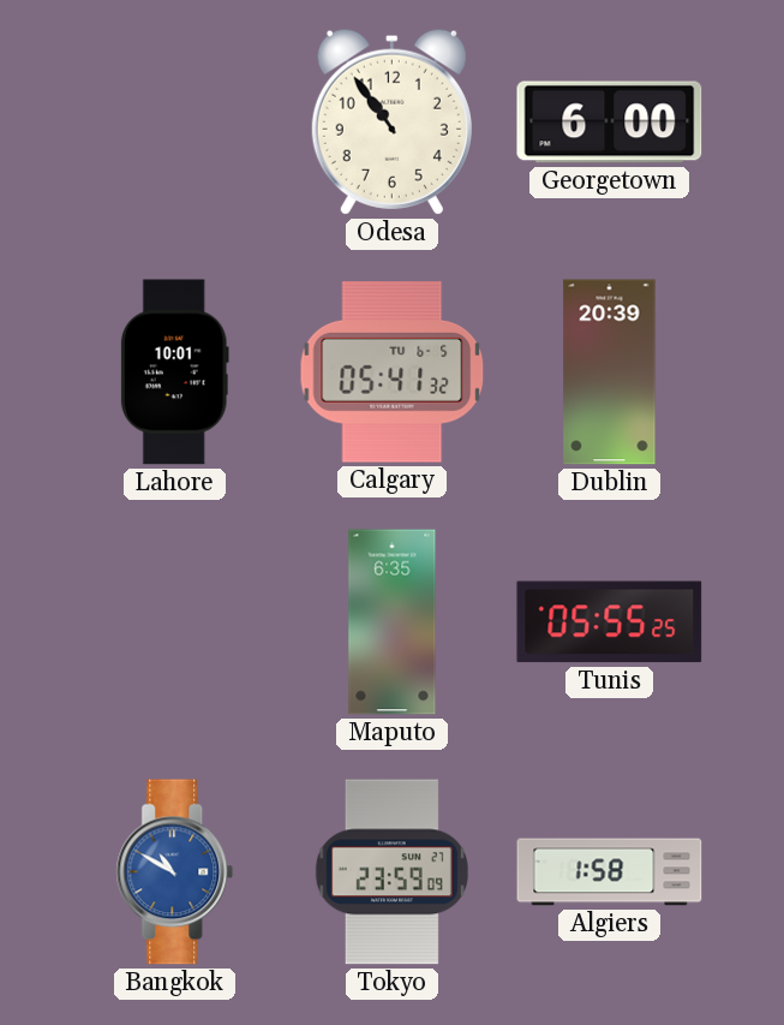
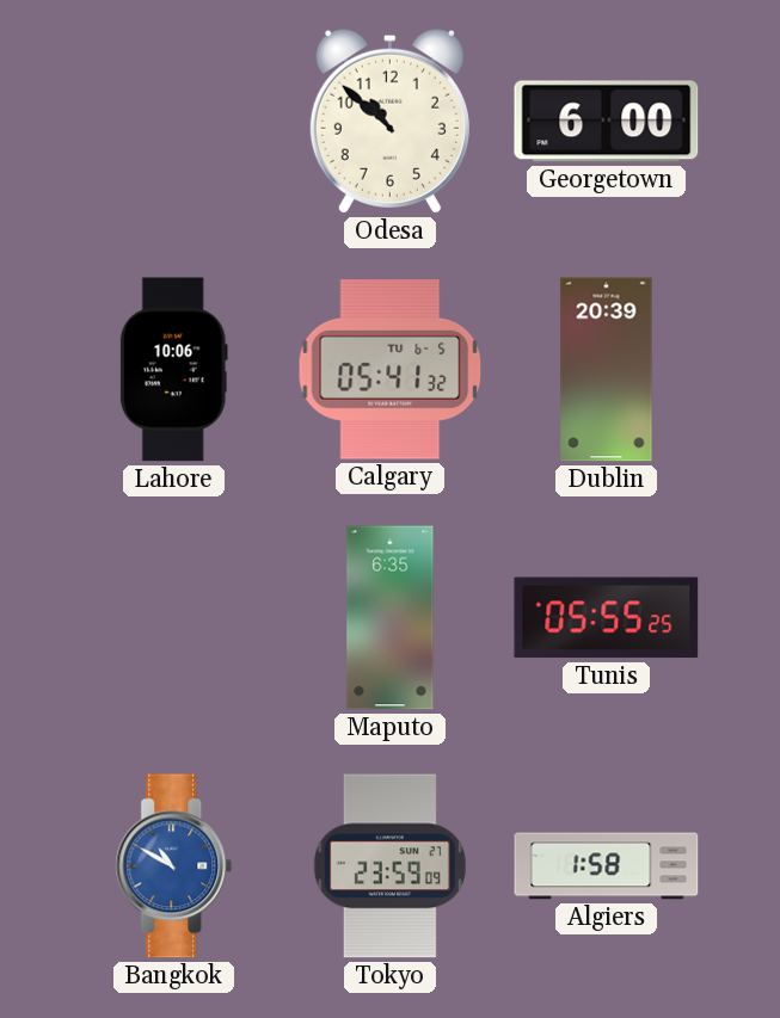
Odesa: 10:54 -> 10:52
Lahore: 10:01 -> 10:06
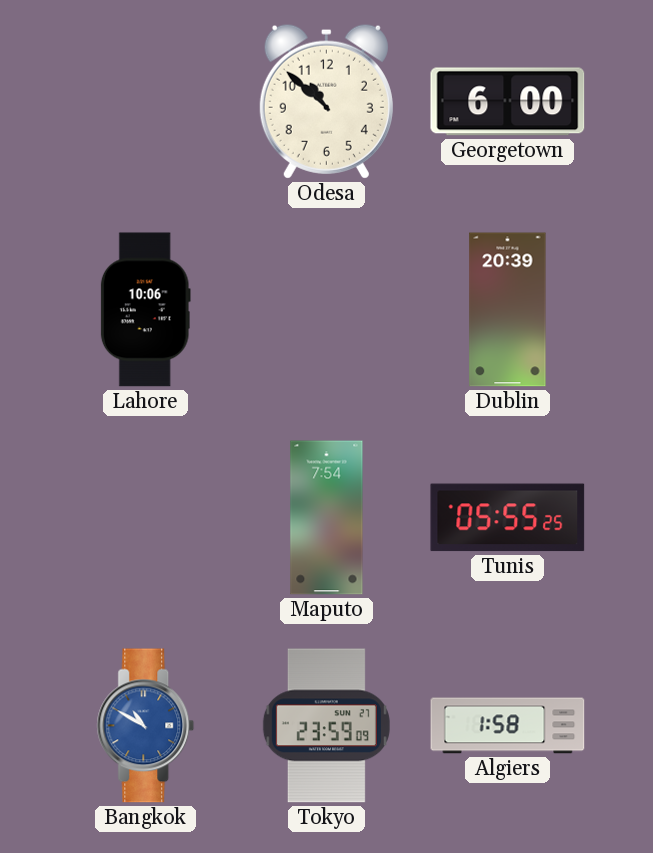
Calgary: 05:41 -> none
Maputo: 6:35 -> 7:54
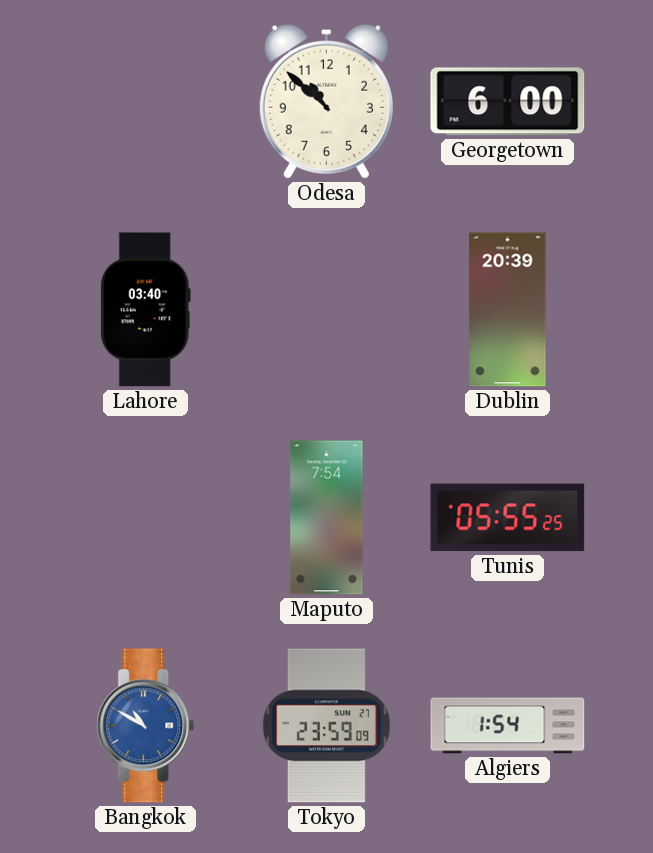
Lahore: 10:06 -> 03:40
Algiers: 1:58 -> 1:54
